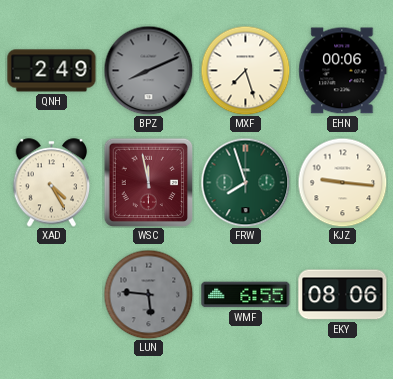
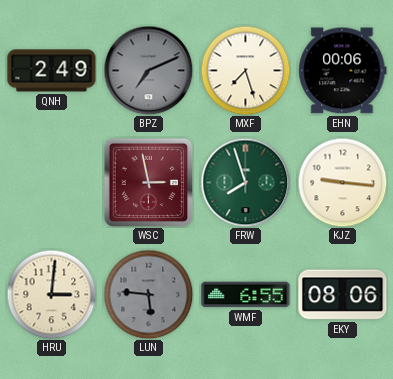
BPZ: 8:11 -> 7:11
XAD: 4:25 -> none
WSC: 11:58 -> 2:58
HRU: none -> 3:01
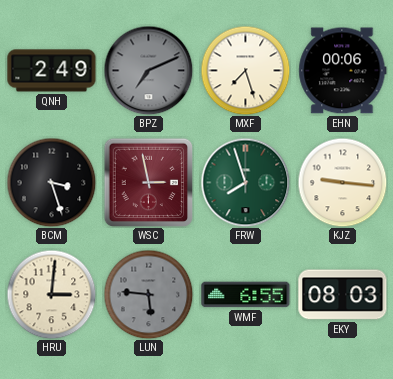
BCM: none -> 3:27
EKY: 08:06 -> 08:03
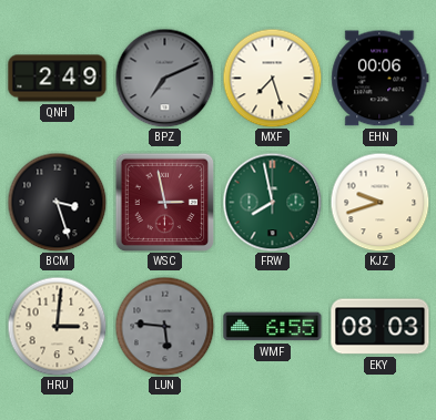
FRW: 7:57 -> 7:58
KJZ: 9:16 -> 9:42
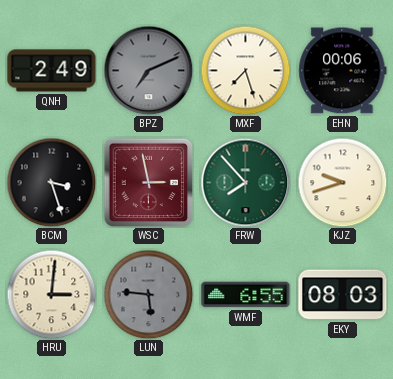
FRW: 7:58 -> 7:53
